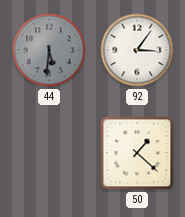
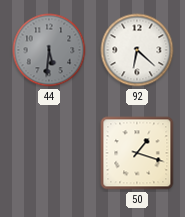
92: 3:06 -> 6:22
50: 1:22 -> 1:18
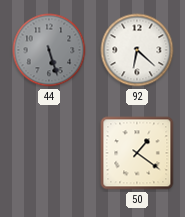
44: 5:31 -> 5:27
50: 1:18 -> 1:21
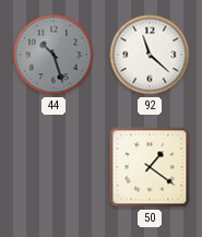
44: 5:27 -> 10:27
92: 6:22 -> 11:22
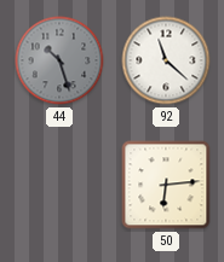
50: 1:21 -> 6:14
